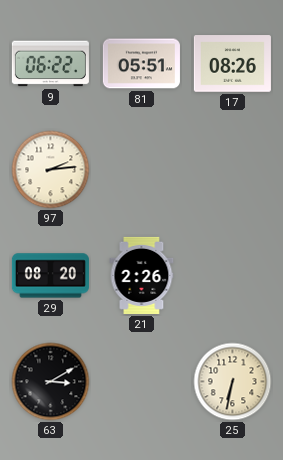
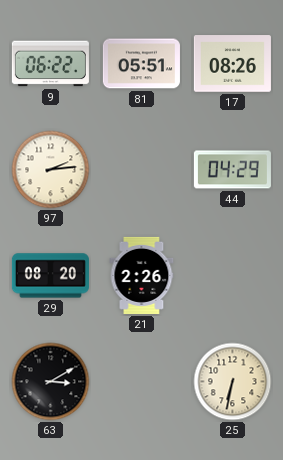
44: none -> 04:29
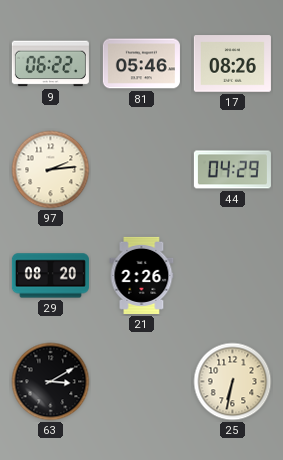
81: 05:51 -> 05:46
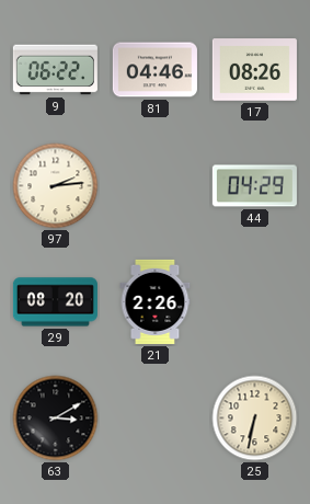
81: 05:46 -> 04:46
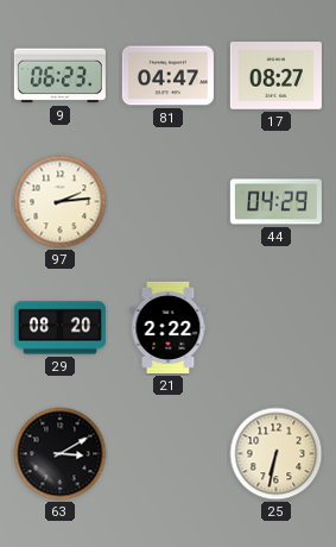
9: 06:22 -> 06:23
81: 04:46 -> 04:47
17: 08:26 -> 08:27
21: 2:26 -> 2:22
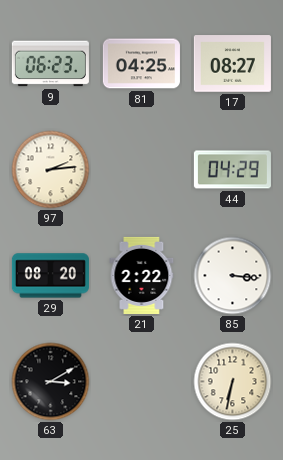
81: 04:47 -> 04:25
85: none -> 3:16
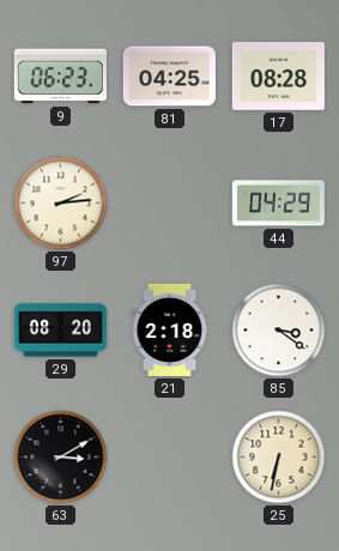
17: 08:27 -> 08:28
21: 2:22 -> 2:18
85: 3:16 -> 3:21
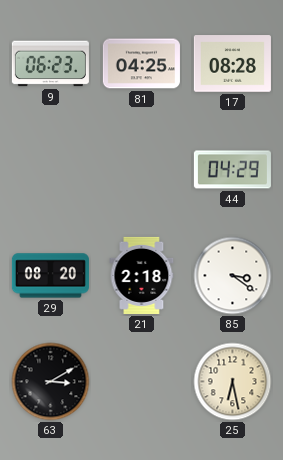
97: 2:14 -> none
25: 6:32 -> 6:28
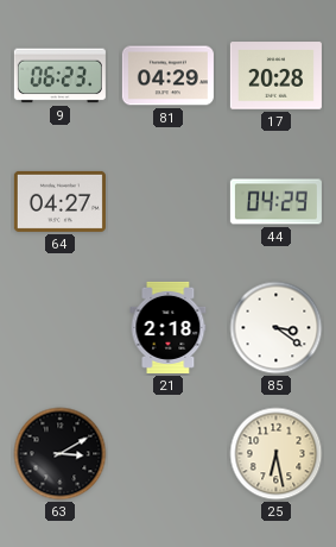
81: 04:25 -> 04:29
17: 08:28 -> 20:28
64: none -> 04:27
29: 08:20 -> none
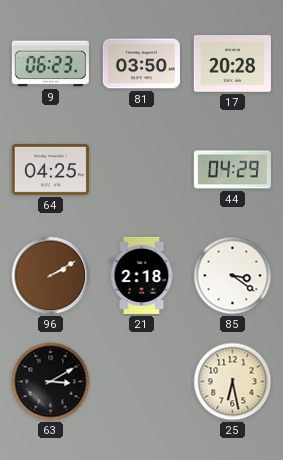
81: 04:29 -> 03:50
64: 04:27 -> 04:25
96: none -> 2:10
